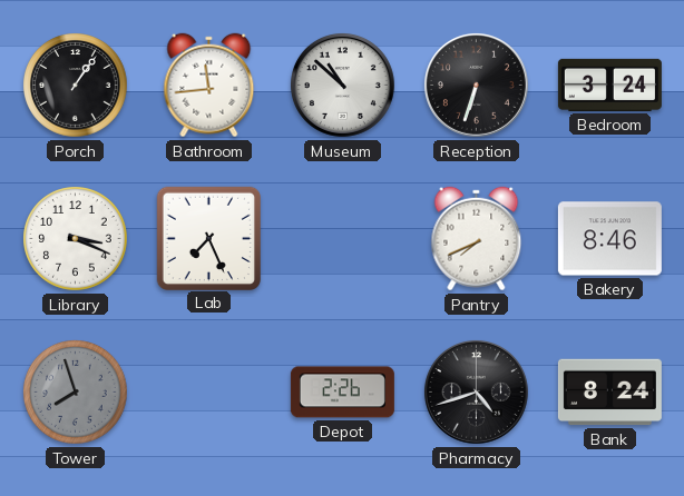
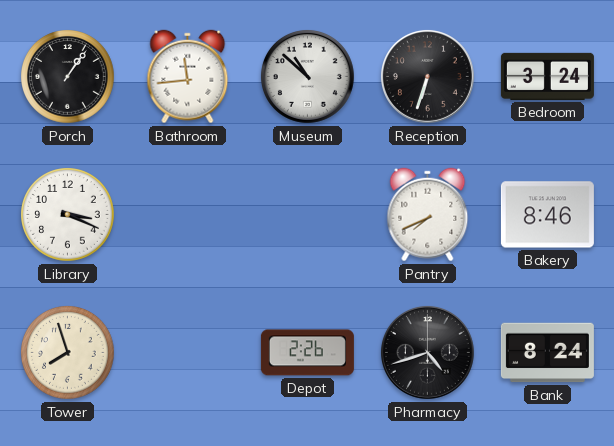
Lab: 7:26 -> none
Tower dial: grey -> cream
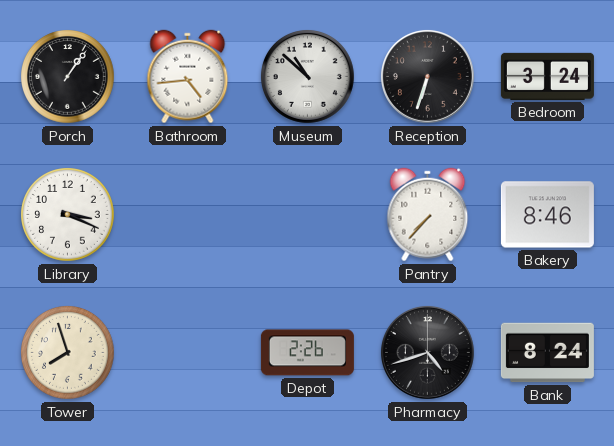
Bathroom: 11:44 -> 4:44
Pantry: 7:41 -> 7:37
